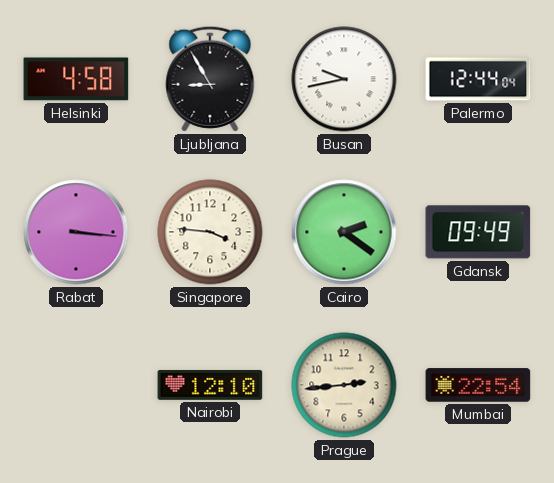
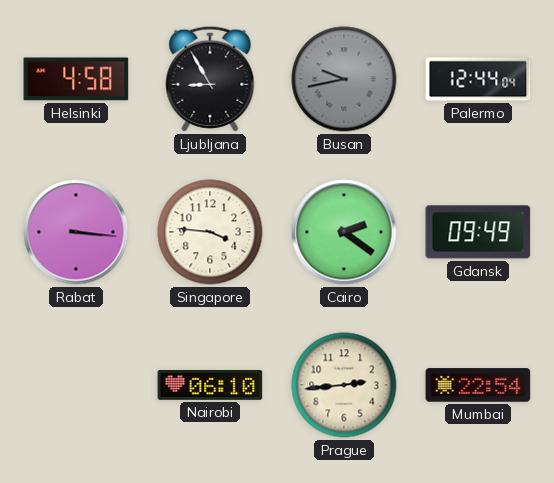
Busan dial: white -> grey
Nairobi: 12:10 -> 06:10
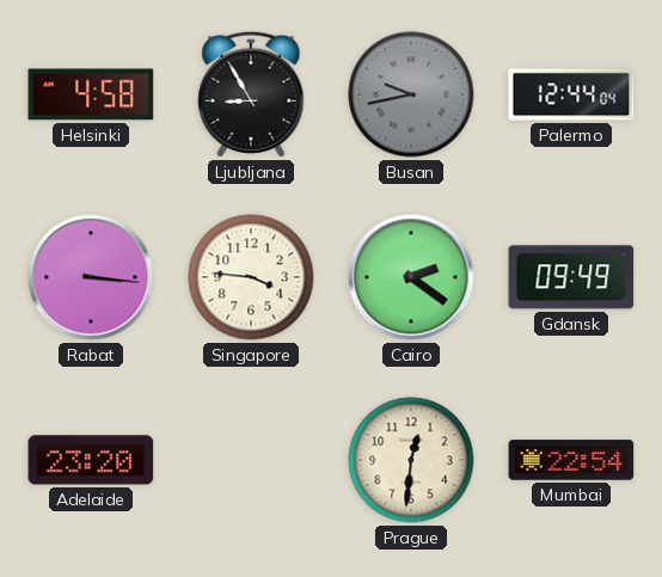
Adelaide: none -> 23:20
Nairobi: 06:10 -> none
Prague: 2:44 -> 12:31
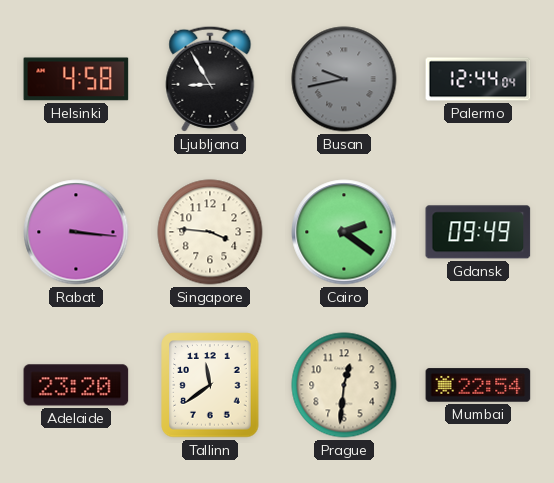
Tallinn: none -> 11:39
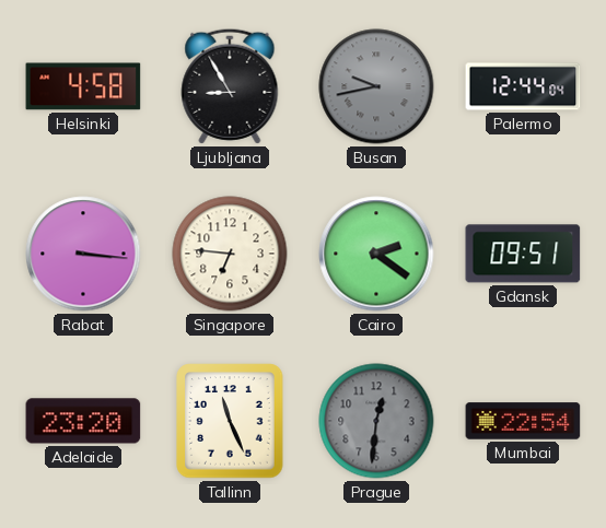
Singapore: 3:46 -> 6:46
Gdansk: 09:49 -> 09:51
Tallinn: 11:39 -> 11:26
Prague dial: cream -> grey
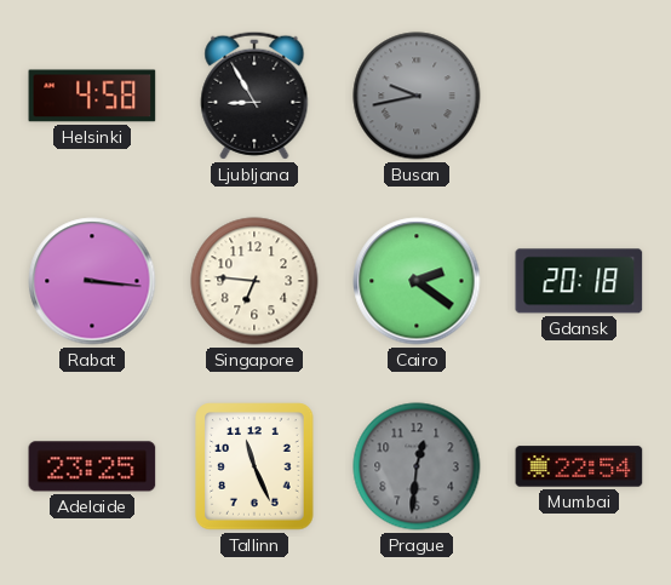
Palermo: 12:44 -> none
Gdansk: 09:51 -> 20:18
Adelaide: 23:20 -> 23:25
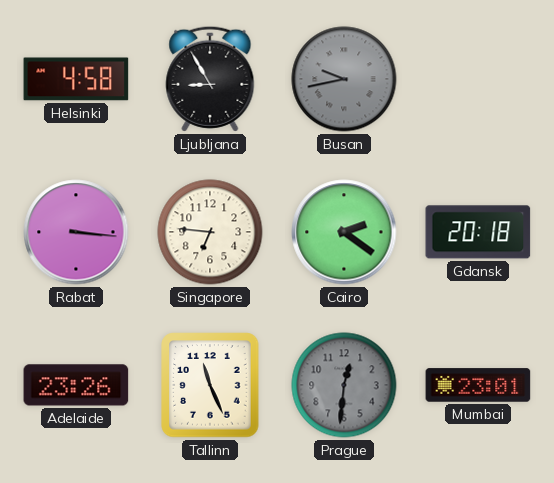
Adelaide: 23:25 -> 23:26
Mumbai: 22:54 -> 23:01
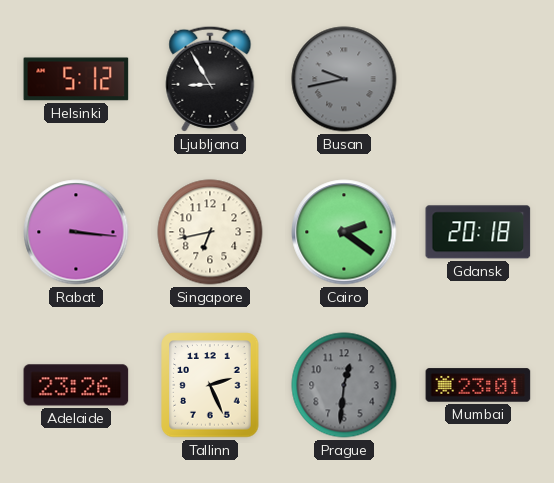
Helsinki: 4:58 -> 5:12
Singapore: 6:46 -> 6:43
Tallinn: 11:26 -> 2:26
